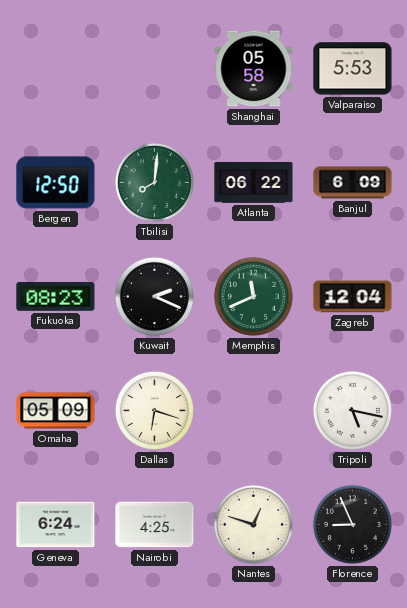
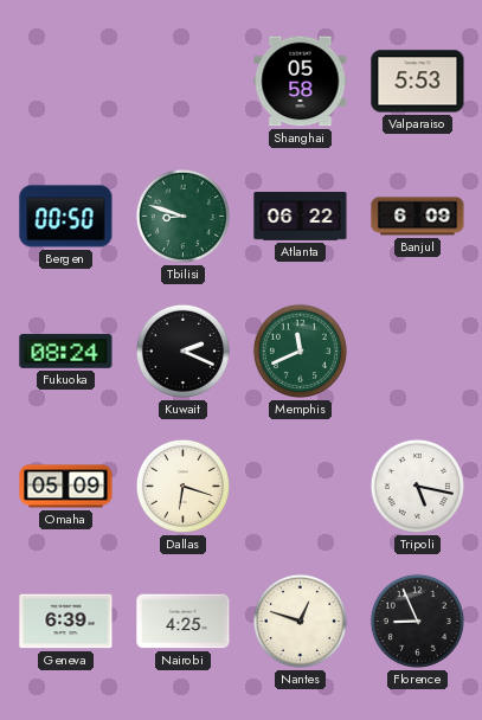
Bergen: 12:50 -> 00:50
Tbilisi: 8:01 -> 8:48
Fukuoka: 08:23 -> 08:24
Zagreb: 12:04 -> none
Geneva: 6:24 -> 6:39
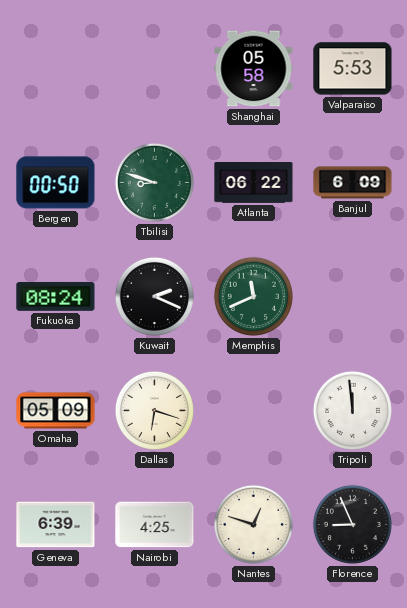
Tripoli: 5:17 -> 11:59
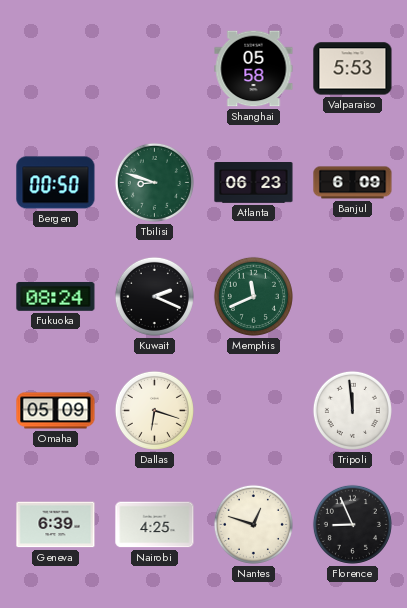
Atlanta: 06:22 -> 06:23
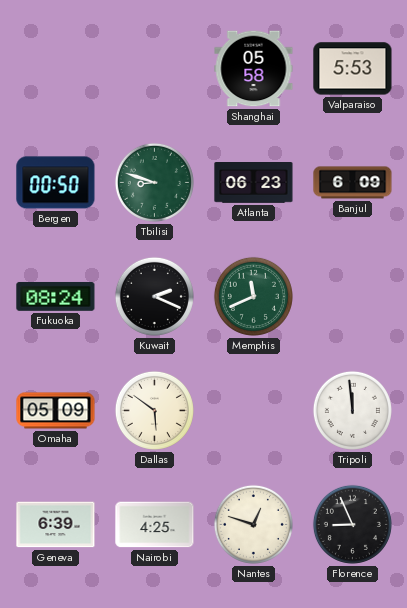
Dallas: 6:18 -> 5:51
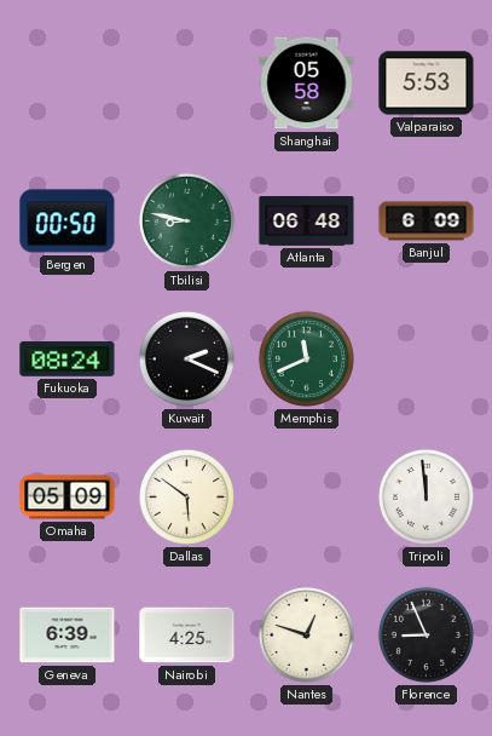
Tbilisi: 8:48 -> 8:47
Atlanta: 06:23 -> 06:48
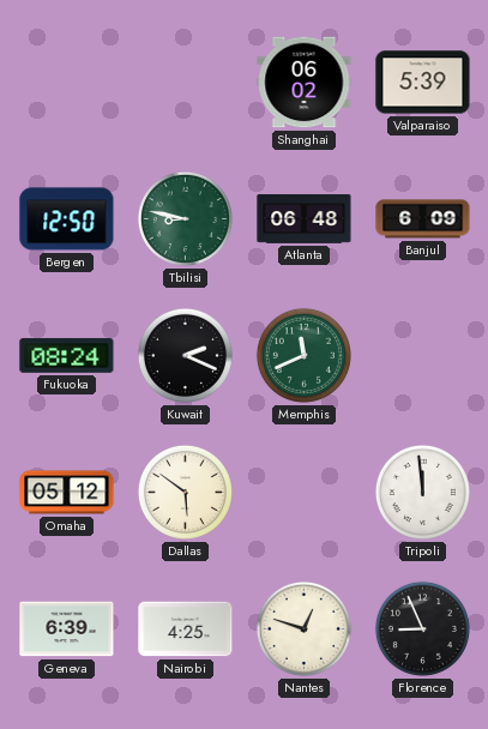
Shanghai: 05:58 -> 06:02
Valparaiso: 5:53 -> 5:39
Bergen: 00:50 -> 12:50
Omaha: 05:09 -> 05:12
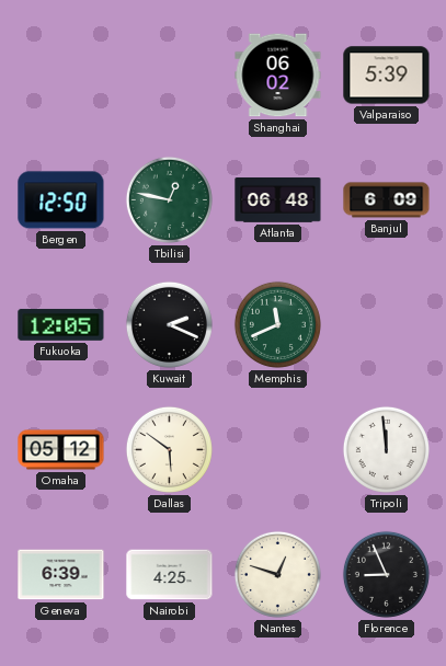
Tbilisi: 8:47 -> 12:47
Fukuoka: 08:24 -> 12:05
